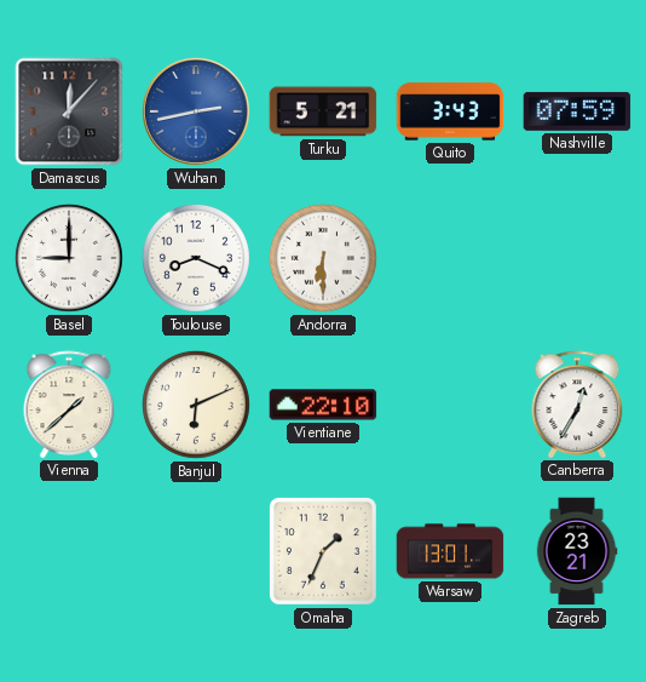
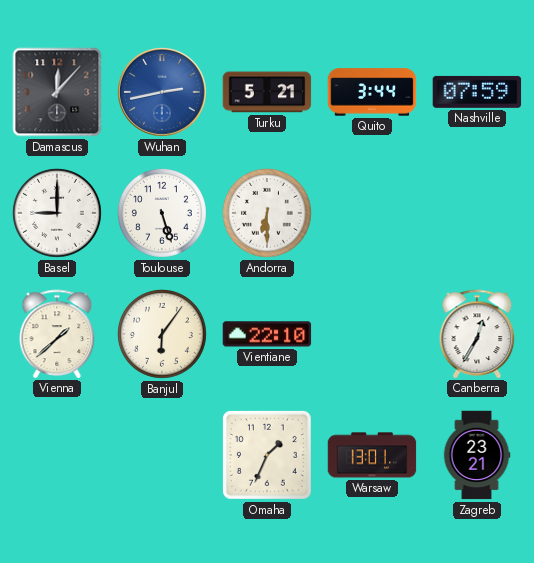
Quito: 3:43 -> 3:44
Toulouse: 8:19 -> 5:27
Banjul: 6:11 -> 6:06
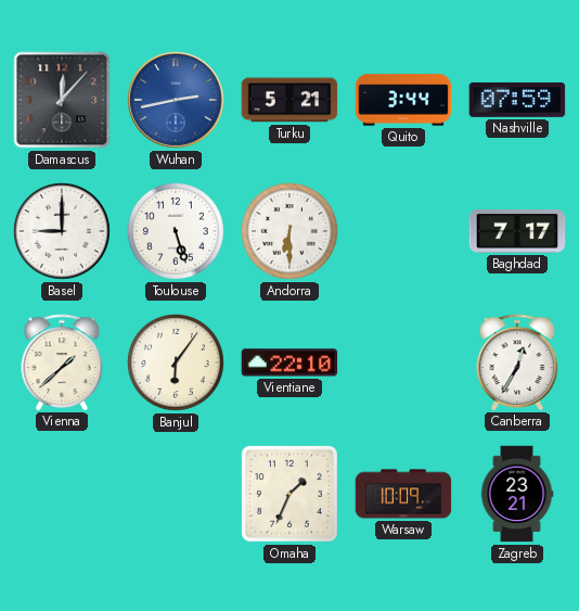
Baghdad: none -> 7:17
Warsaw: 13:01 -> 10:09
